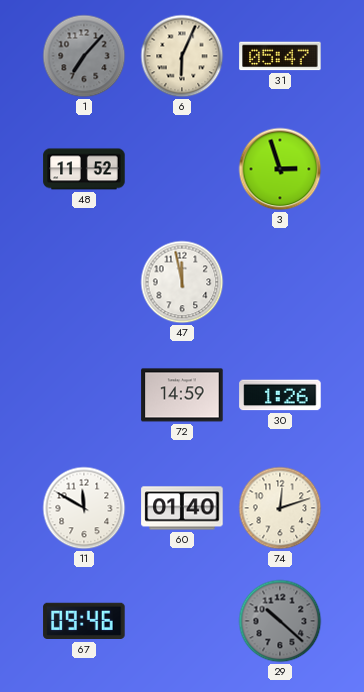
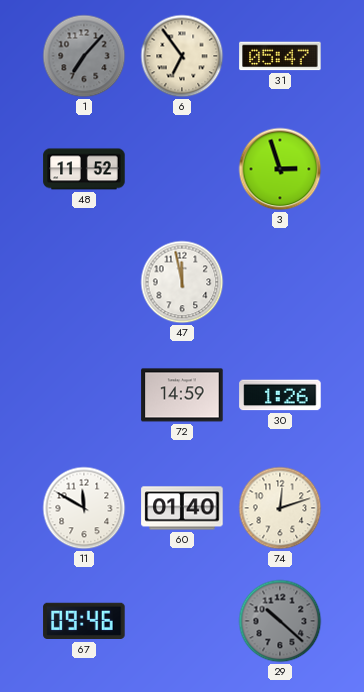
6: 6:04 -> 6:54
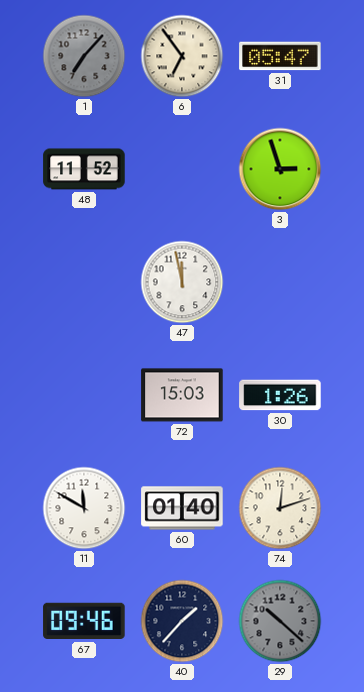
72: 14:59 -> 15:03
40: none -> 1:37
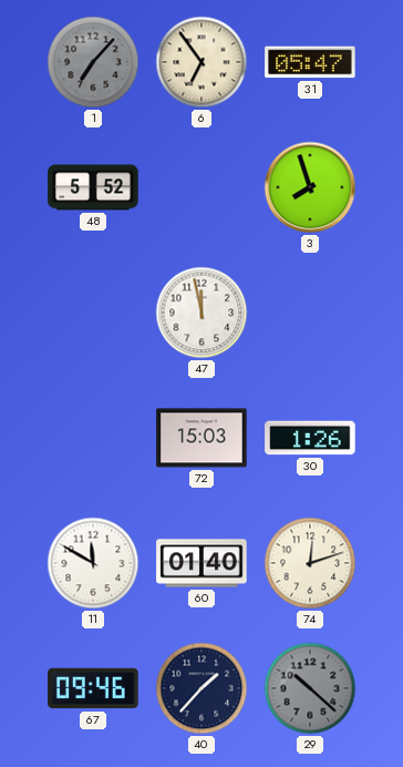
48: 11:52 -> 5:52
3: 2:57 -> 7:57
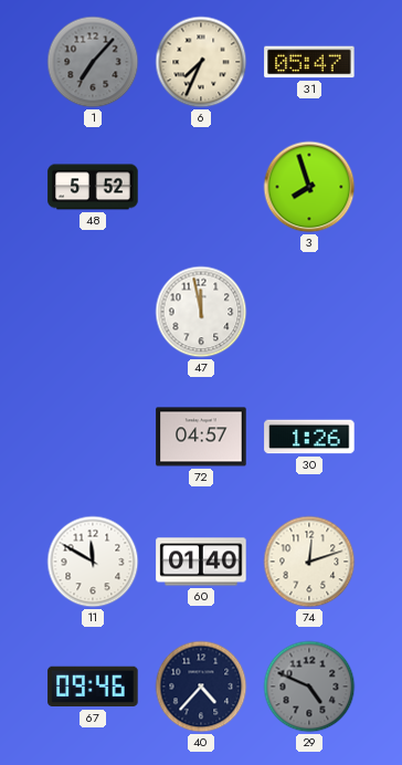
6: 6:54 -> 7:34
72: 15:03 -> 04:57
40: 1:37 -> 4:37
29: 10:22 -> 4:49
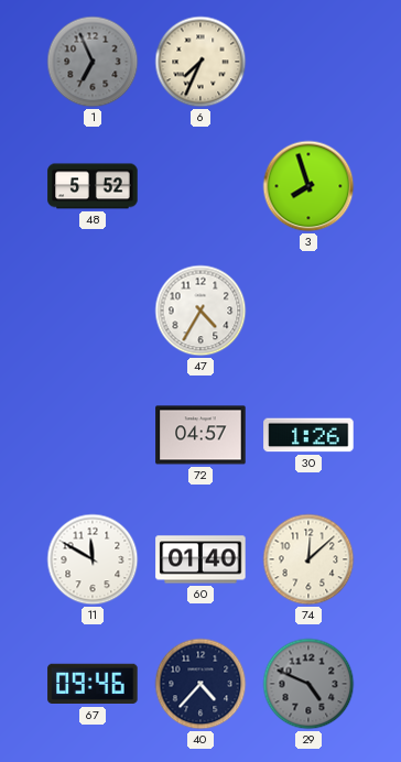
1: 7:07 -> 6:56
31: 05:47 -> none
47: 11:58 -> 4:35
74: 12:12 -> 12:08
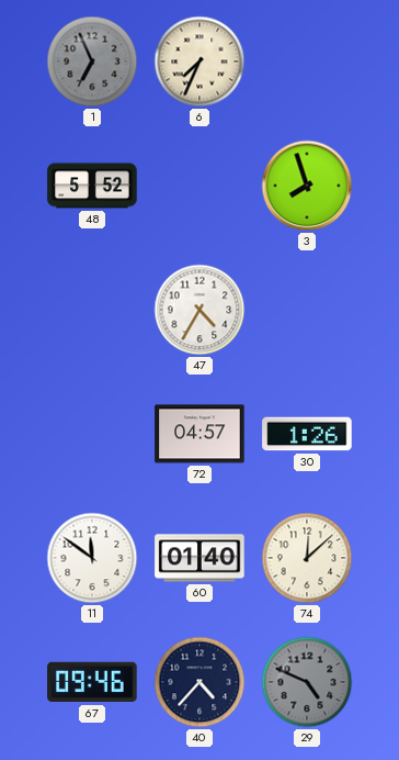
11: 11:50 -> 11:51
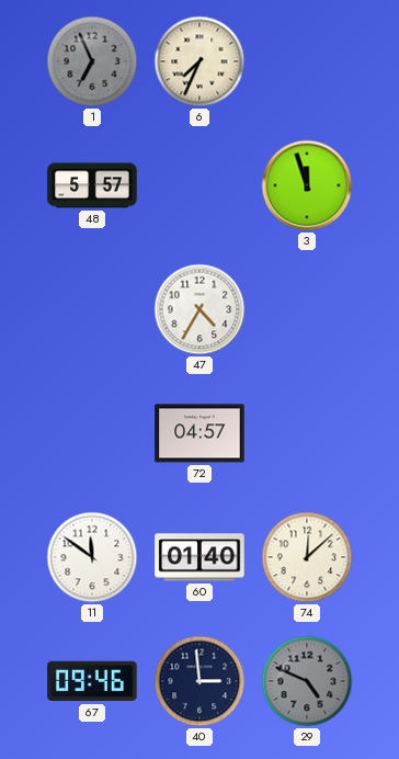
48: 5:52 -> 5:57
3: 7:57 -> 11:57
30: 1:26 -> none
40: 4:37 -> 2:59
